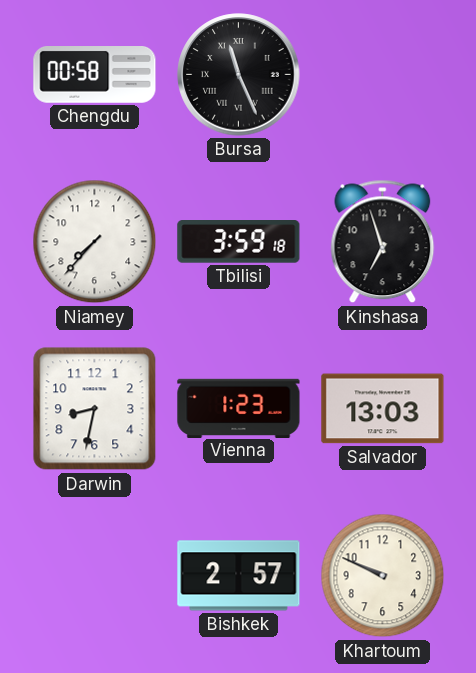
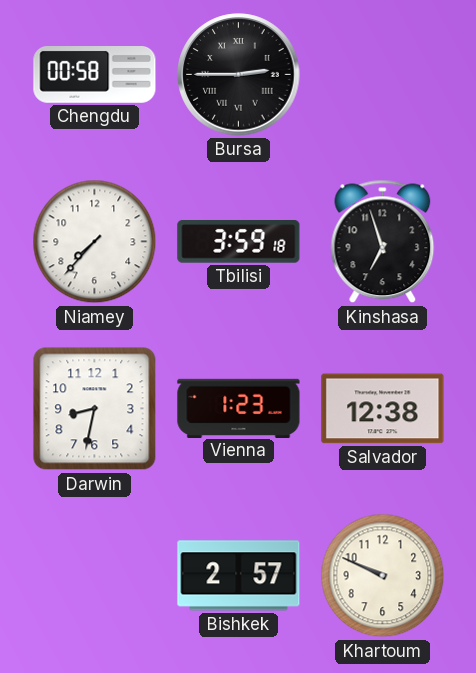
Bursa: 11:26 -> 2:45
Salvador: 13:03 -> 12:38
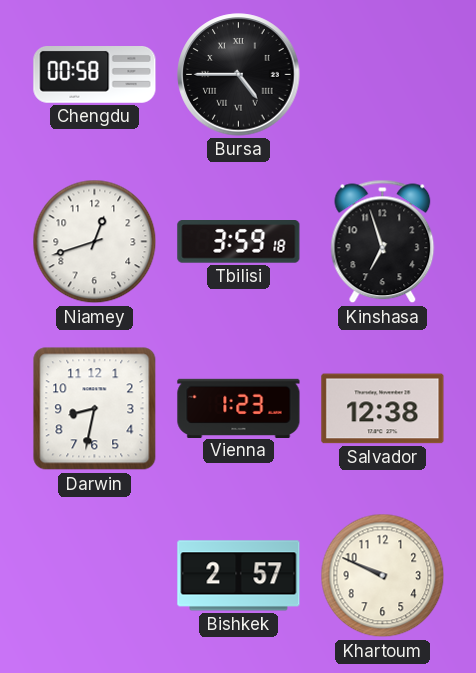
Bursa: 2:45 -> 4:45
Niamey: 7:37 -> 12:42
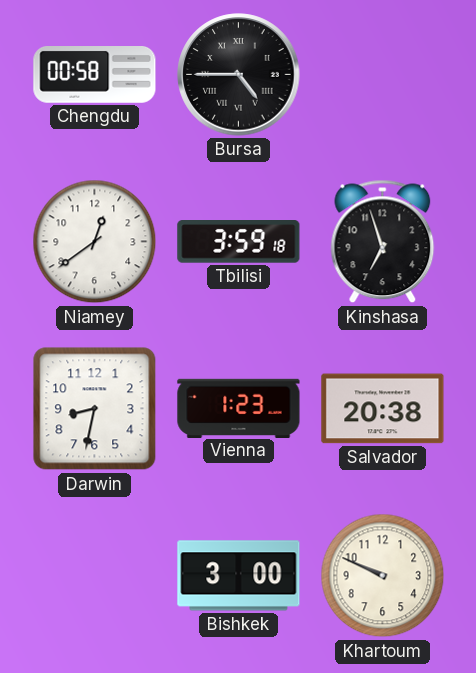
Niamey: 12:42 -> 12:39
Salvador: 12:38 -> 20:38
Bishkek: 2:57 -> 3:00
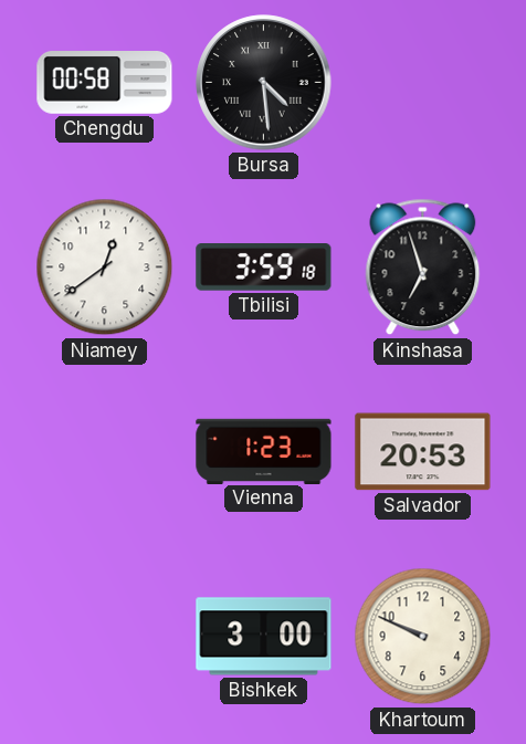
Bursa: 4:45 -> 4:29
Darwin: 8:32 -> none
Salvador: 20:38 -> 20:53
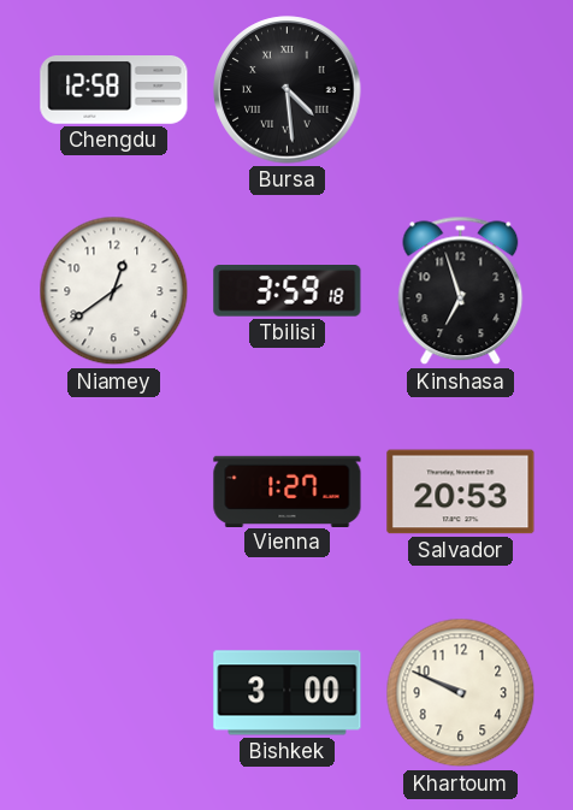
Chengdu: 00:58 -> 12:58
Vienna: 1:23 -> 1:27
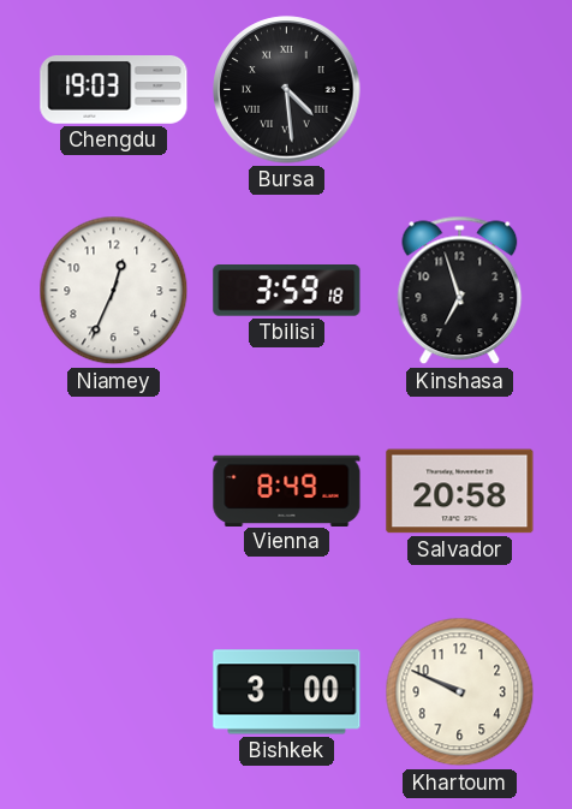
Chengdu: 12:58 -> 19:03
Niamey: 12:39 -> 12:34
Vienna: 1:27 -> 8:49
Salvador: 20:53 -> 20:58
